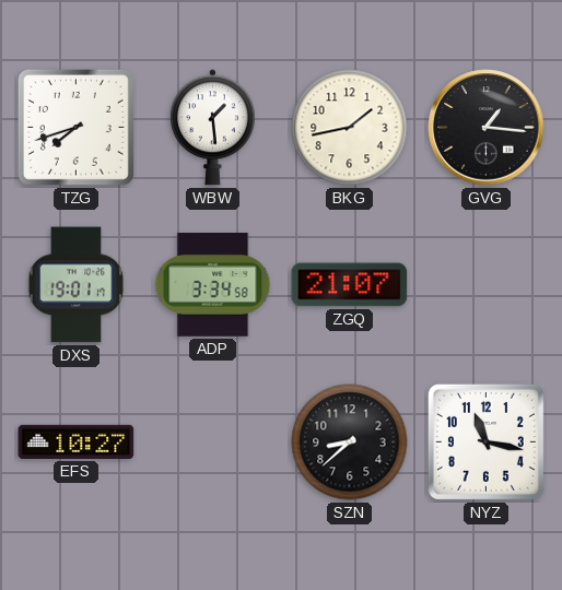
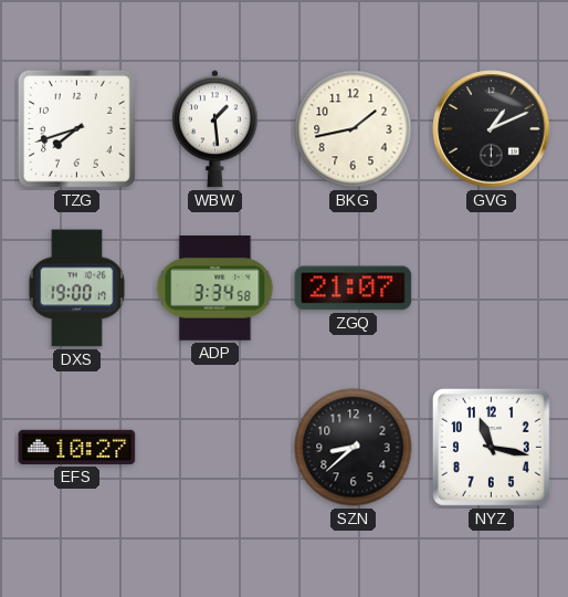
GVG: 1:16 -> 1:11
DXS: 19:01 -> 19:00
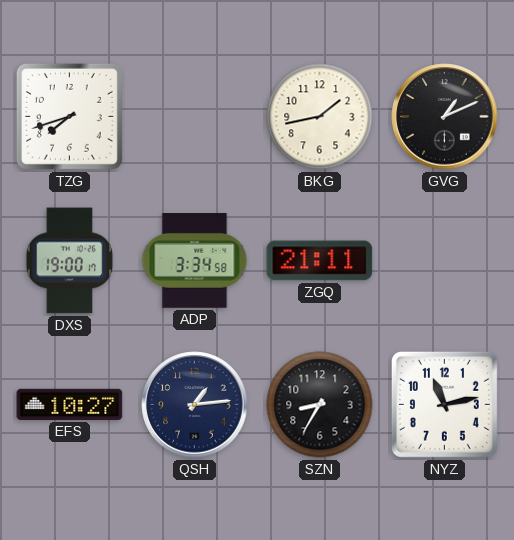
WBW: 1:29 -> none
ZGQ: 21:07 -> 21:11
QSH: none -> 1:14
SZN: 8:38 -> 8:35
NYZ: 11:17 -> 11:13
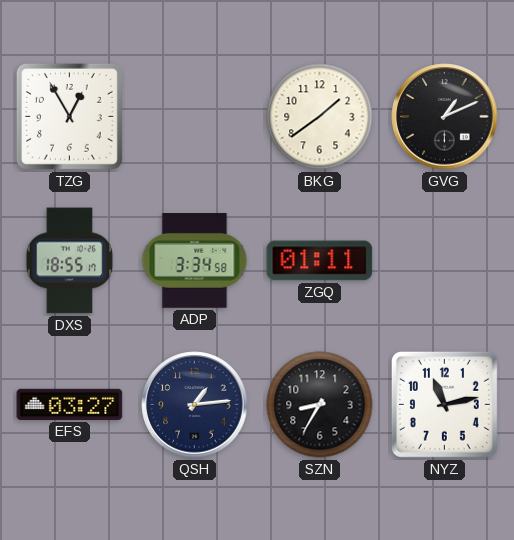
TZG: 7:42 -> 12:55
BKG: 1:43 -> 1:39
DXS: 19:00 -> 18:55
ZGQ: 21:11 -> 01:11
EFS: 10:27 -> 03:27
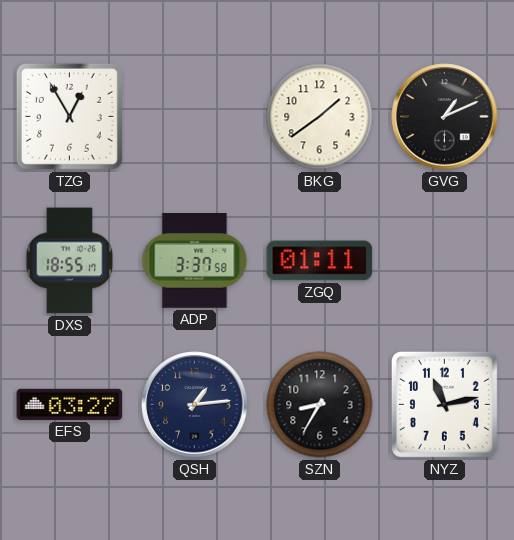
ADP: 3:34 -> 3:37
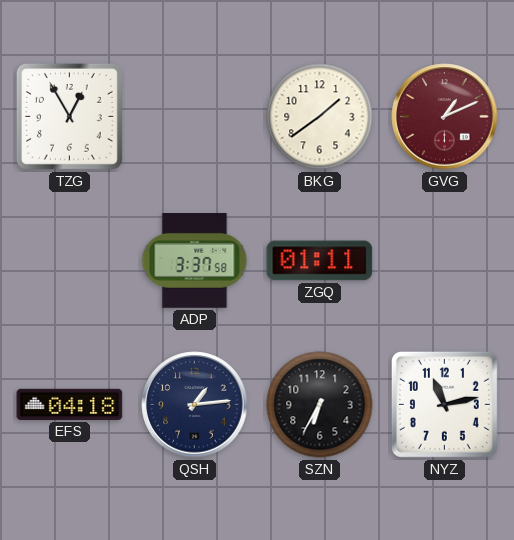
GVG dial: black -> burgundy
DXS: 18:55 -> none
EFS: 03:27 -> 04:18
SZN: 8:35 -> 6:35
